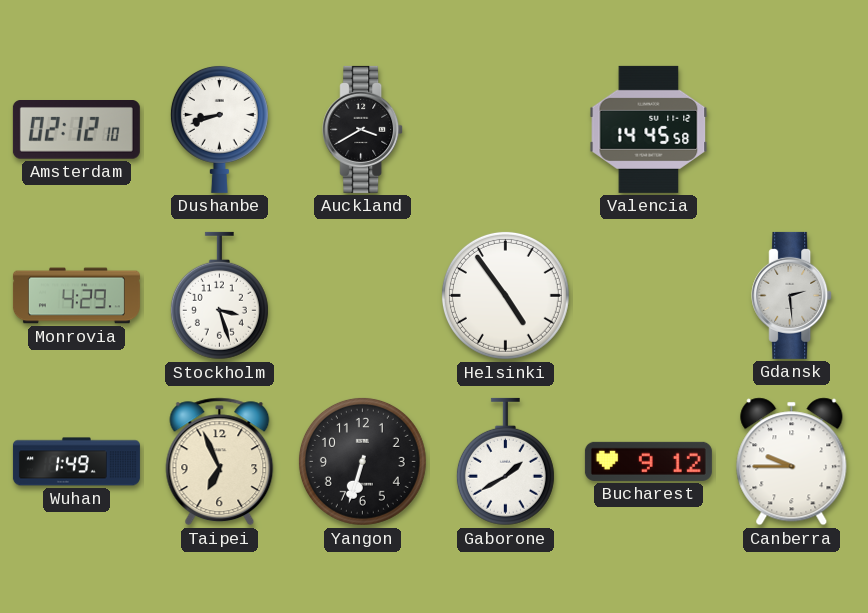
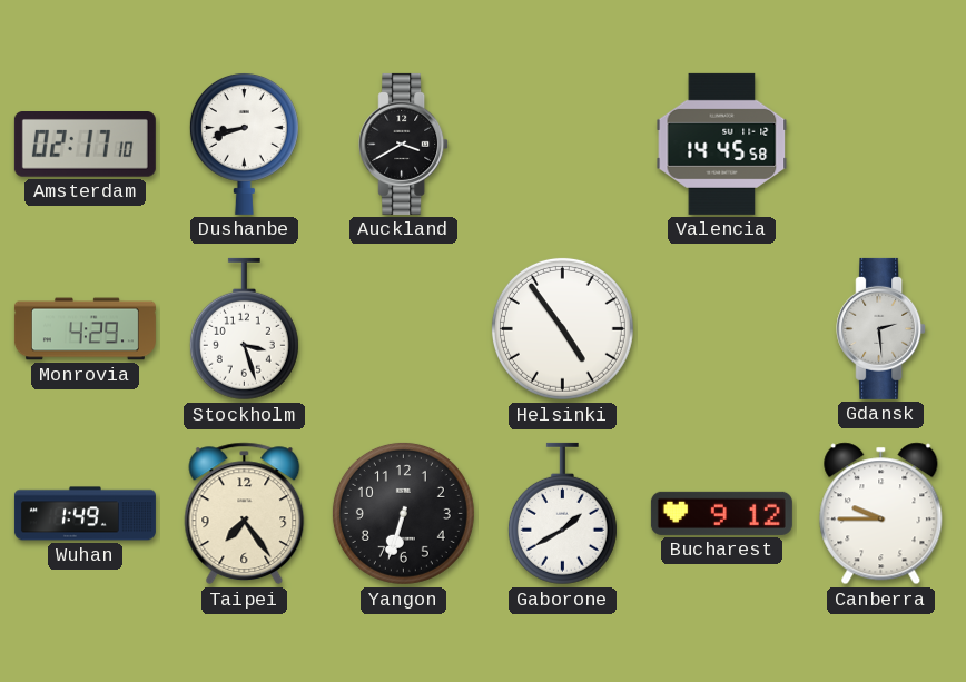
Amsterdam: 02:12 -> 02:17
Taipei: 6:56 -> 7:24
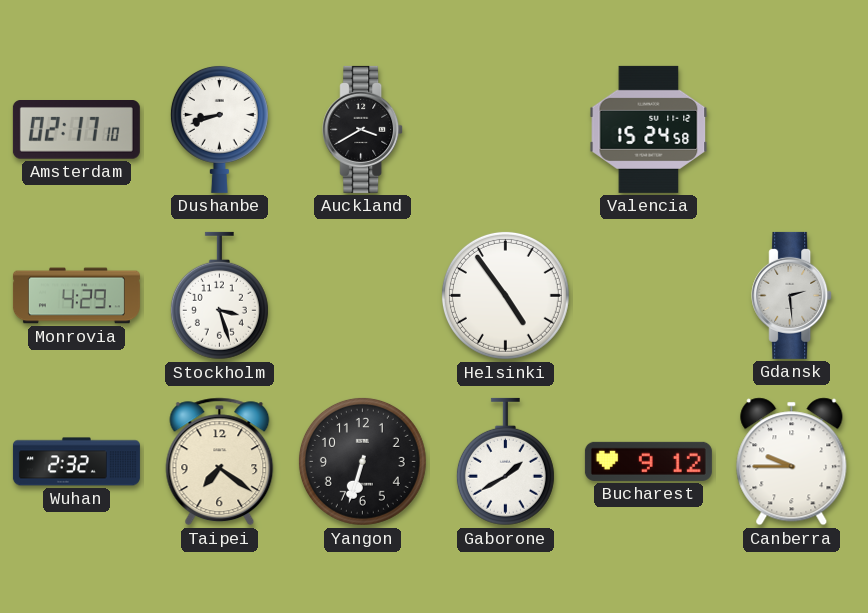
Valencia: 14:45 -> 15:24
Wuhan: 1:49 -> 2:32
Taipei: 7:24 -> 7:21
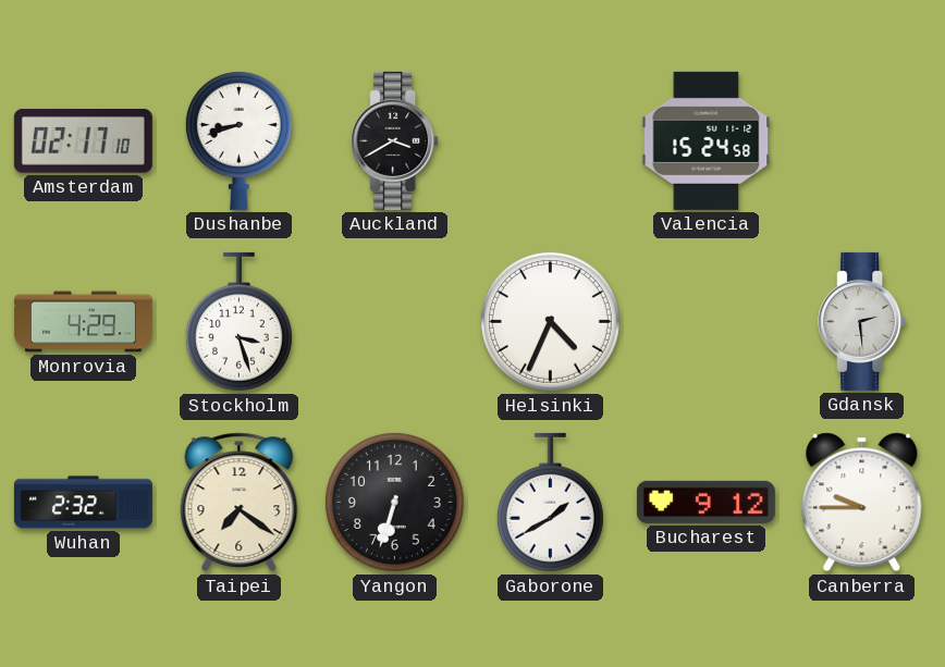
Helsinki: 4:54 -> 4:34
